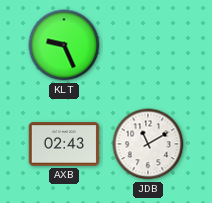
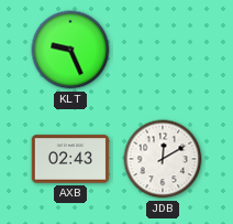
JDB: 11:10 -> 12:10
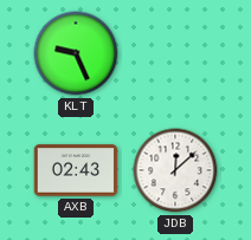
JDB: 12:10 -> 12:08
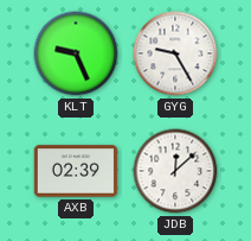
GYG: none -> 9:25
AXB: 02:43 -> 02:39
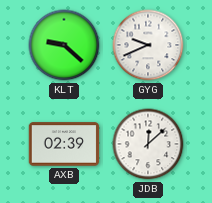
KLT: 9:26 -> 9:22
GYG: 9:25 -> 9:41
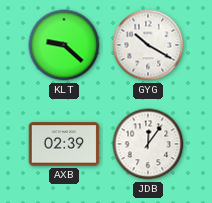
GYG: 9:41 -> 10:20
JDB: 12:08 -> 12:06
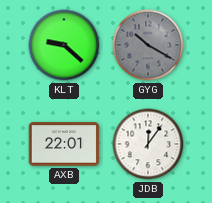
GYG dial: white -> grey
AXB: 02:39 -> 22:01
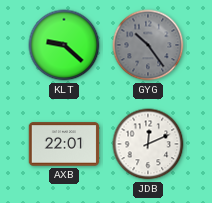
GYG: 10:20 -> 10:24
JDB: 12:06 -> 12:11
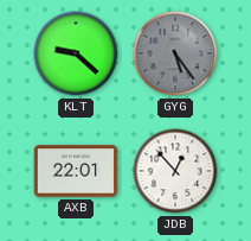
GYG: 10:24 -> 5:24
JDB: 12:11 -> 12:53
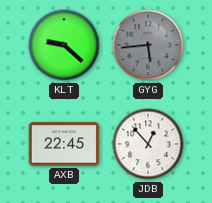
GYG: 5:24 -> 5:44
AXB: 22:01 -> 22:45
